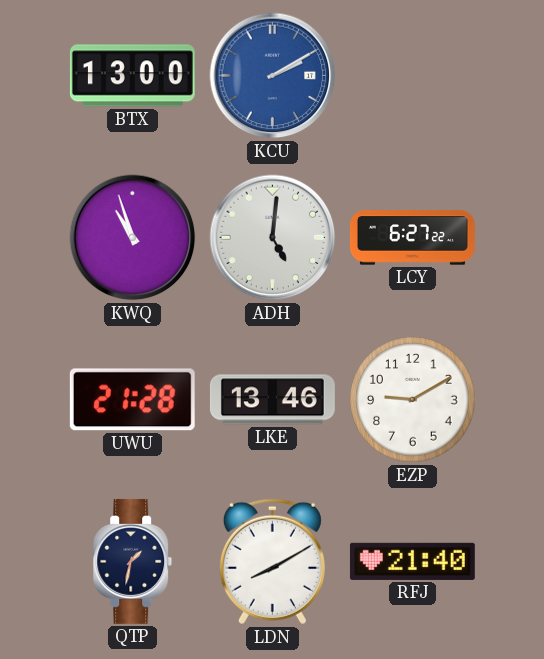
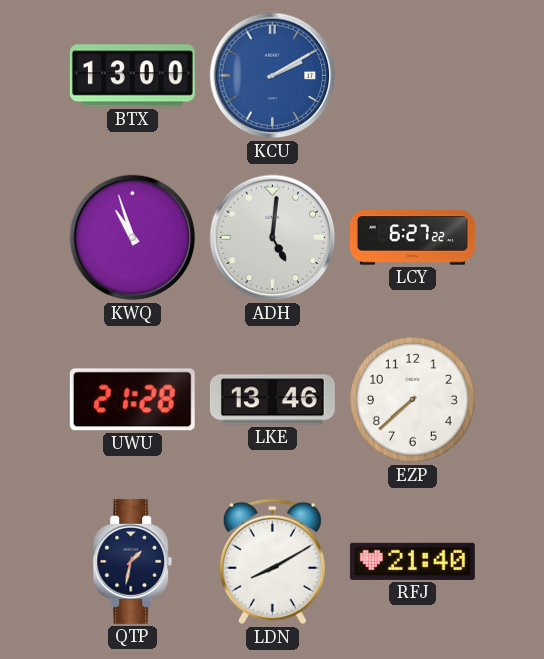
EZP: 9:10 -> 7:38
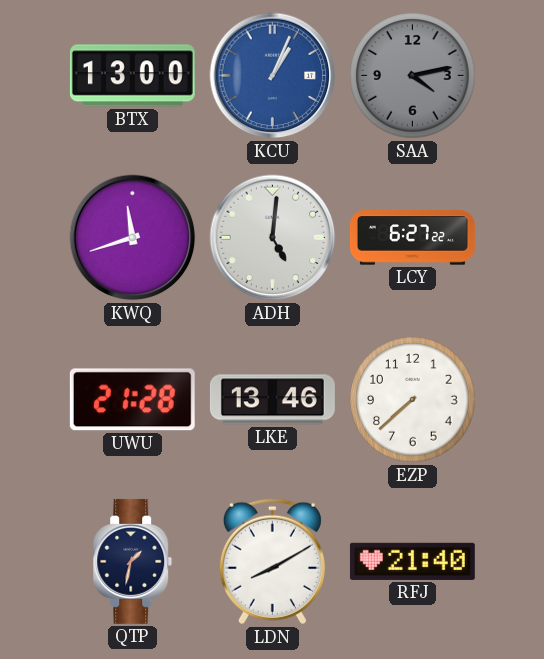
KCU: 2:10 -> 1:04
SAA: none -> 4:13
KWQ: 10:57 -> 11:42
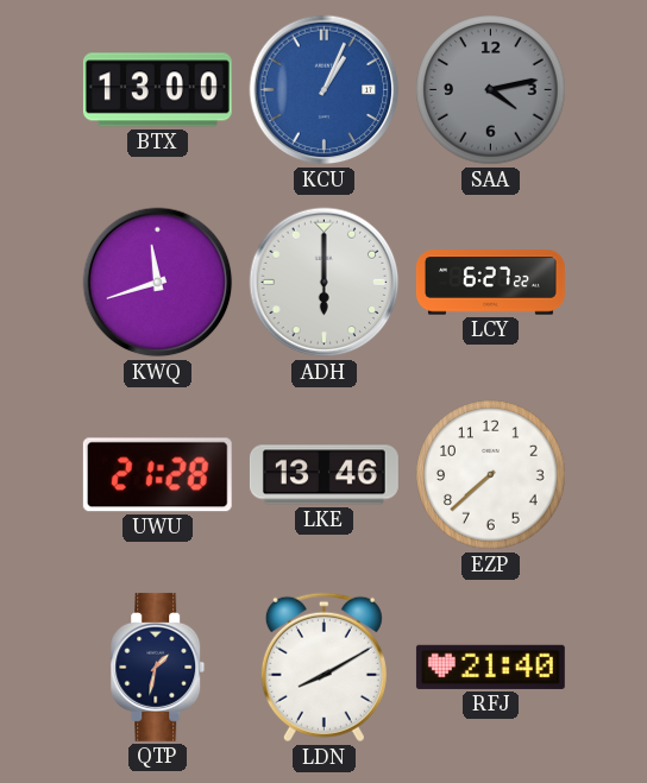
ADH: 5:01 -> 6:00
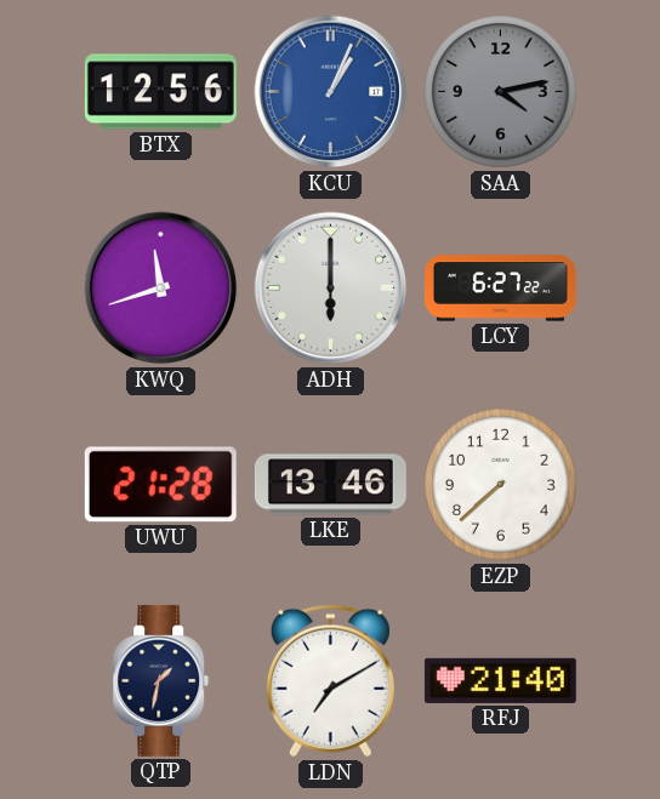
BTX: 13:00 -> 12:56
LDN: 8:10 -> 7:10
